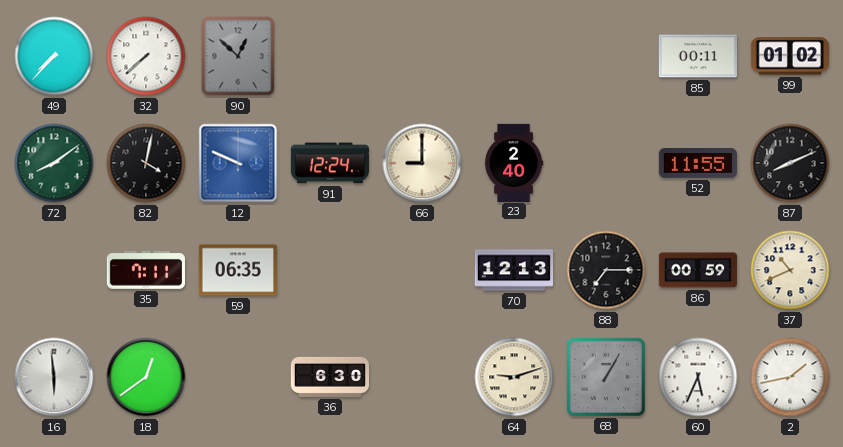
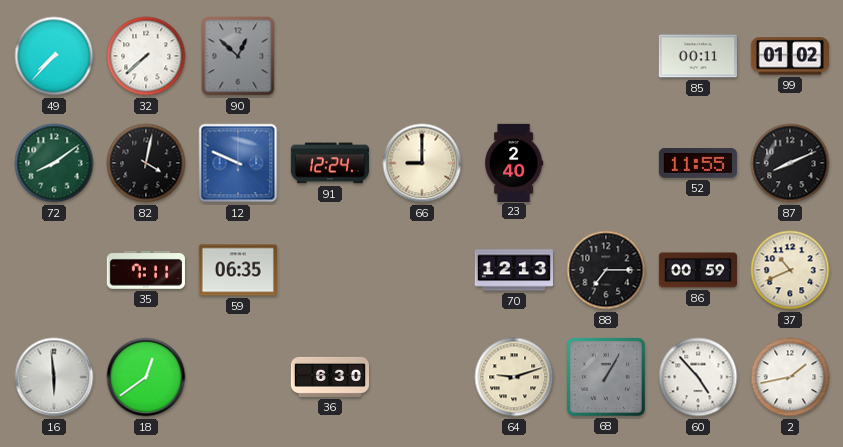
60: 5:34 -> 4:53
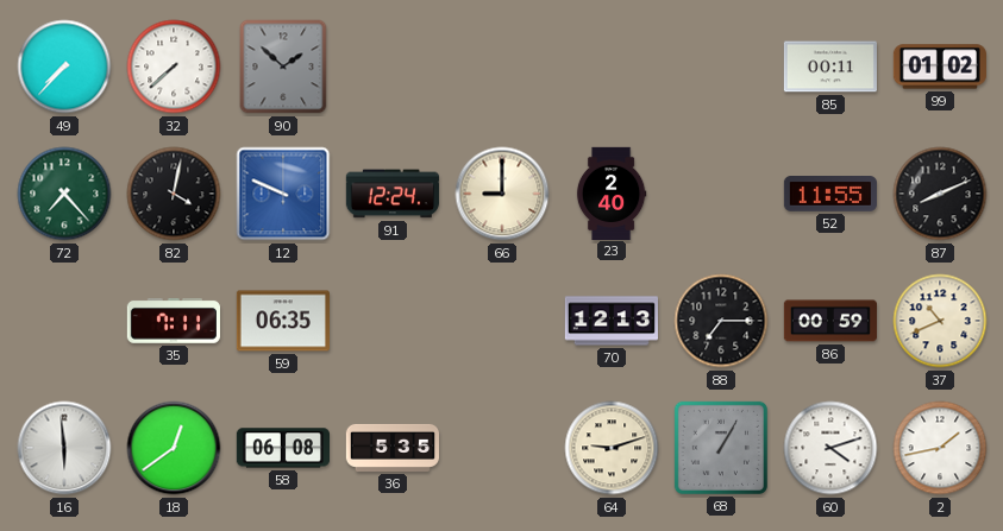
90: 12:52 -> 1:52
72: 8:09 -> 7:23
58: none -> 06:08
36: 6:30 -> 5:35
60: 4:53 -> 4:12
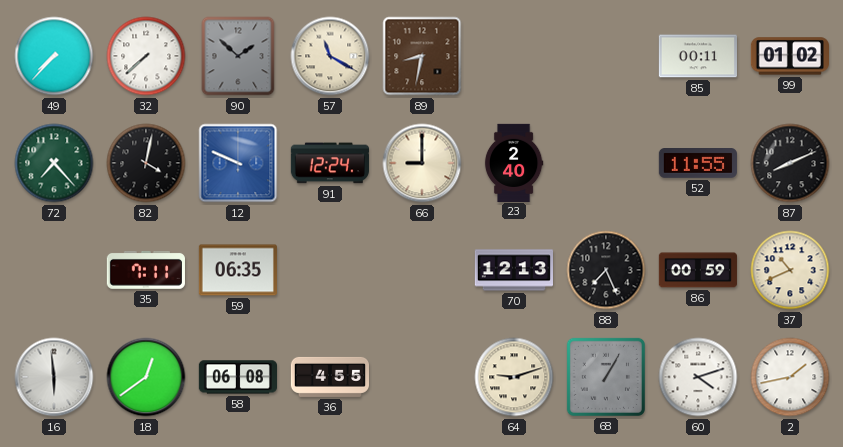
57: none -> 11:20
89: none -> 8:32
88: 7:15 -> 7:26
36: 5:35 -> 4:55
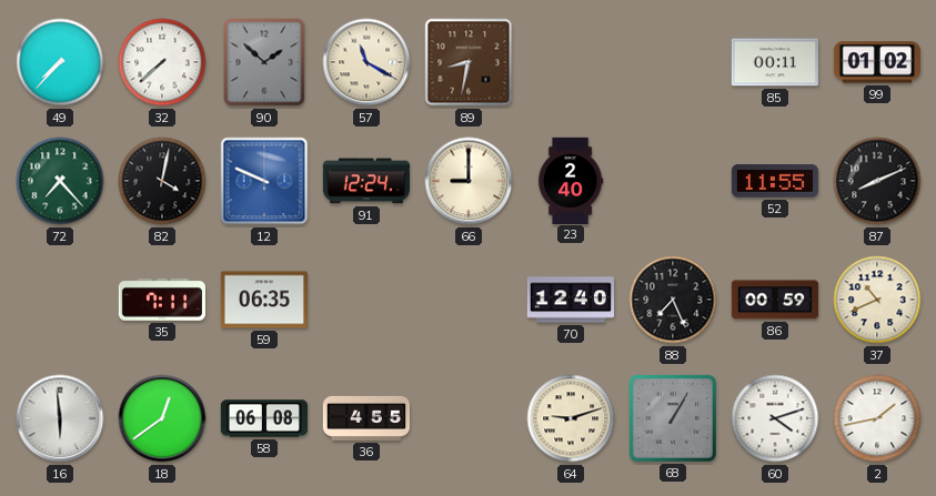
70: 12:13 -> 12:40
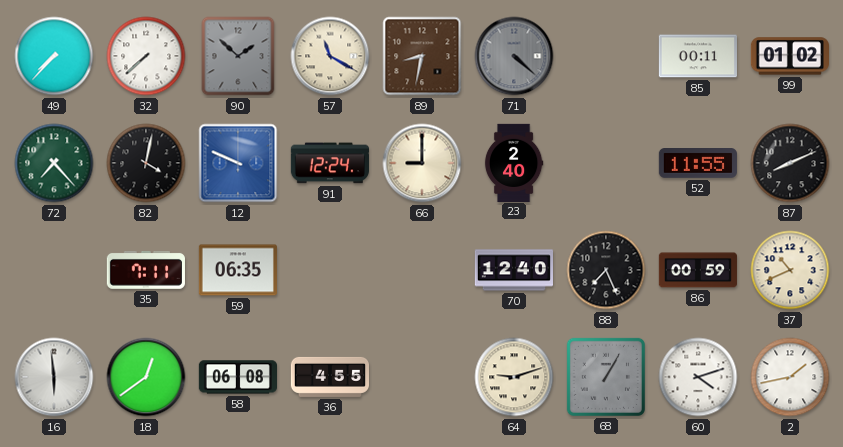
71: none -> 4:22
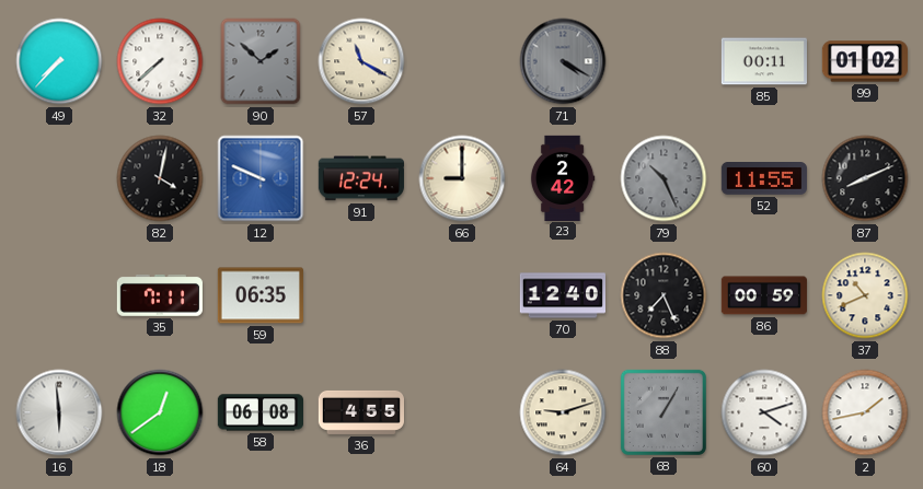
89: 8:32 -> none
71: 4:22 -> 4:20
72: 7:23 -> none
23: 2:40 -> 2:42
79: none -> 10:26
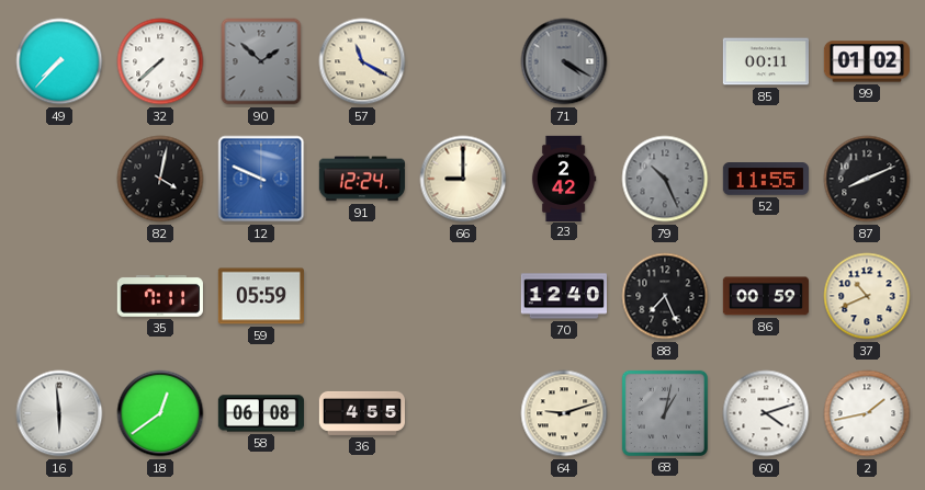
59: 06:35 -> 05:59
68: 1:05 -> 1:02
